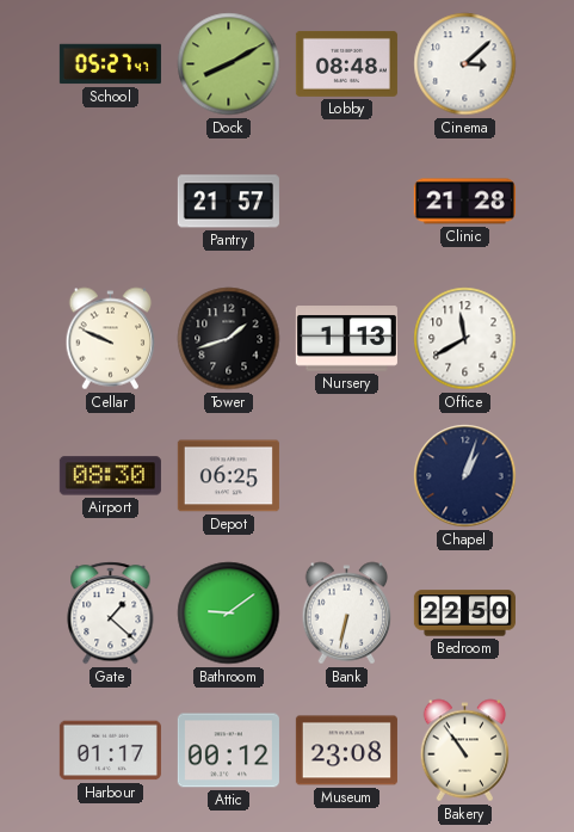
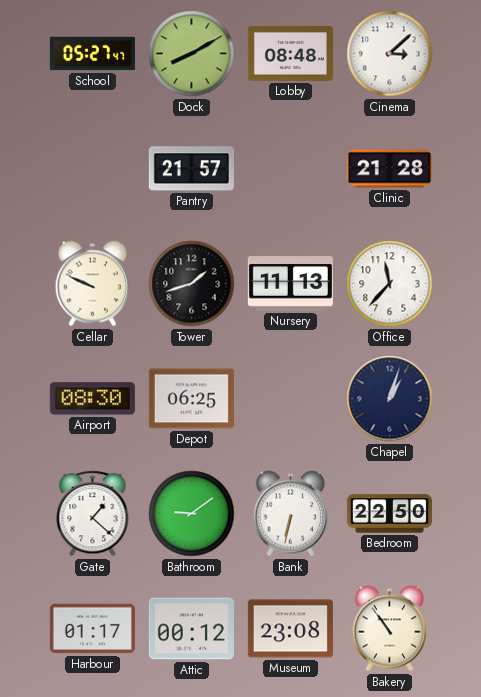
Nursery: 1:13 -> 11:13
Office: 11:40 -> 11:37
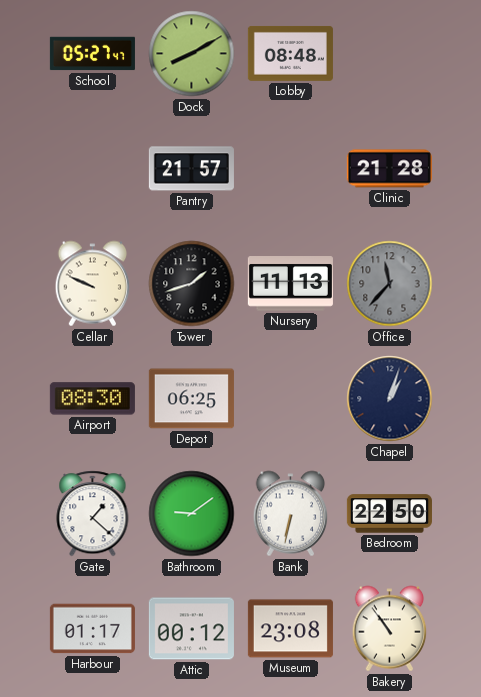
Cinema: 3:08 -> none
Office dial: white -> grey
